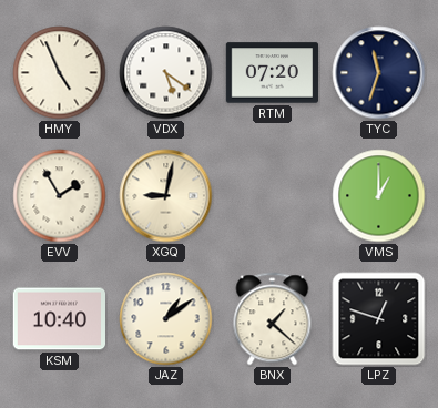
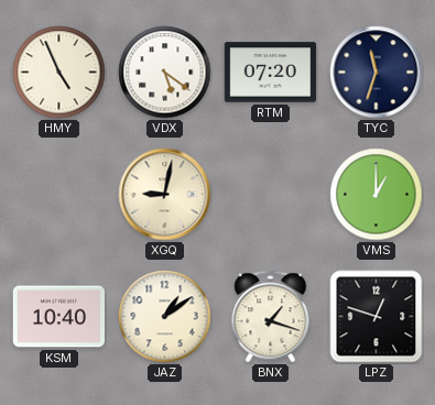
EVV: 1:55 -> none
BNX: 1:22 -> 1:18
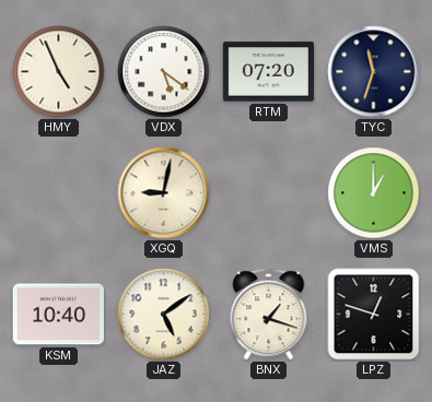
JAZ: 1:09 -> 5:09
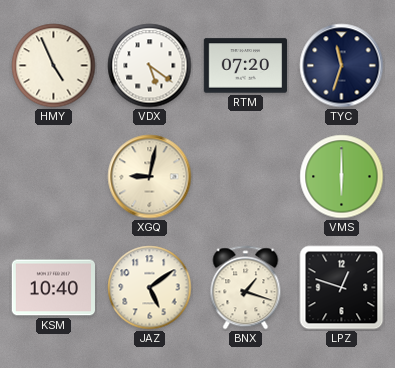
VMS: 1:00 -> 6:00
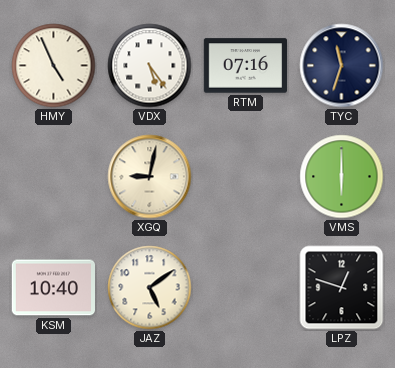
VDX: 5:21 -> 5:24
RTM: 07:20 -> 07:16
BNX: 1:18 -> none
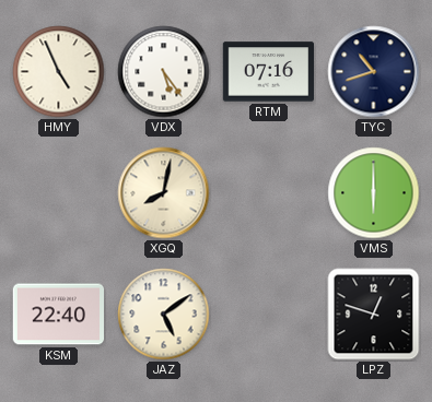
TYC: 11:33 -> 10:42
XGQ: 9:02 -> 8:02
KSM: 10:40 -> 22:40
